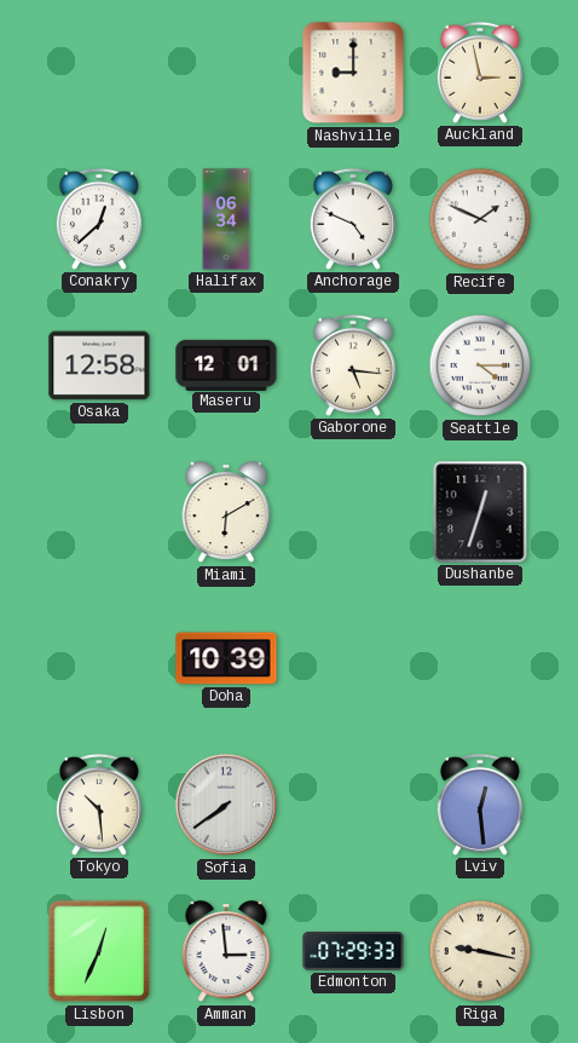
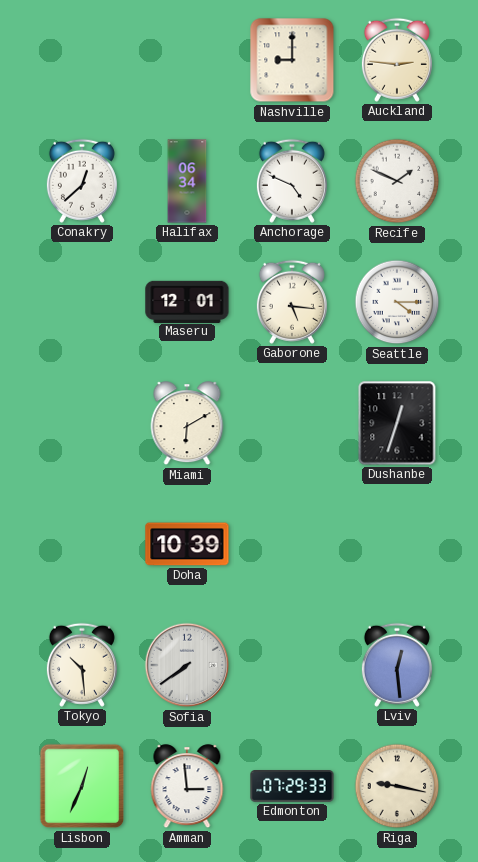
Auckland: 2:58 -> 2:46
Osaka: 12:58 -> none
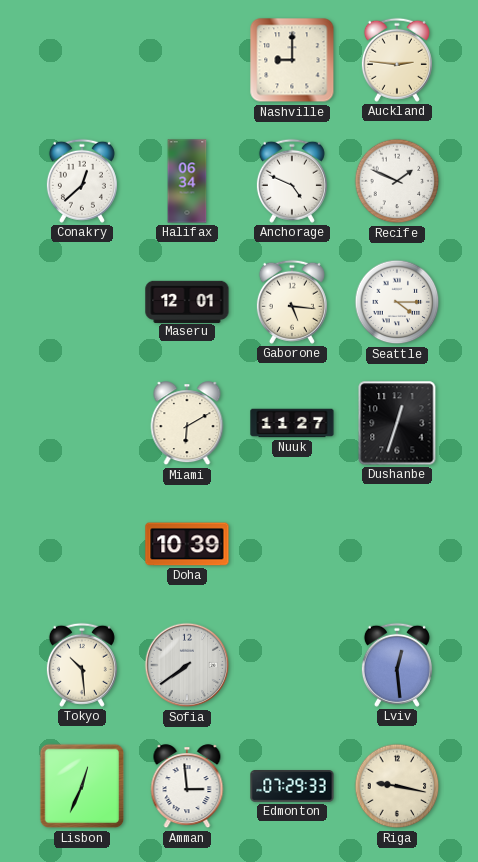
Nuuk: none -> 11:27
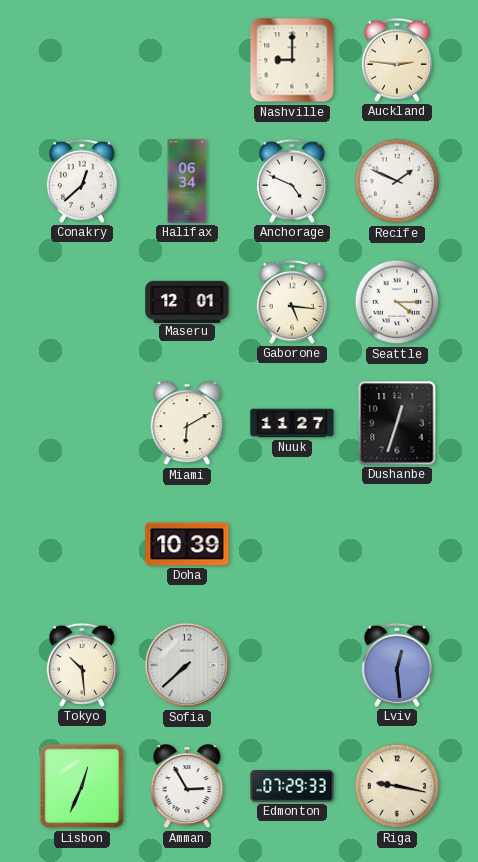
Sofia: 7:39 -> 7:38
Amman: 2:59 -> 2:55
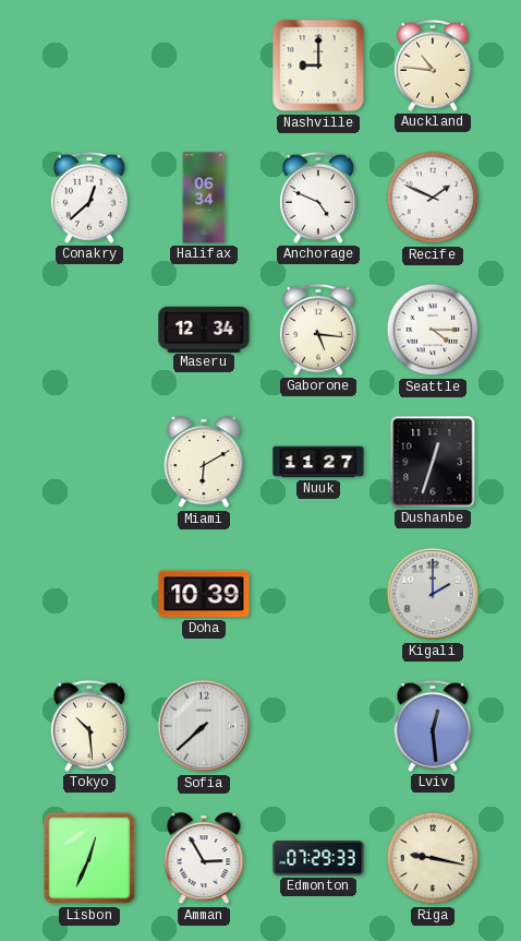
Auckland: 2:46 -> 10:46
Maseru: 12:01 -> 12:34
Kigali: none -> 2:00
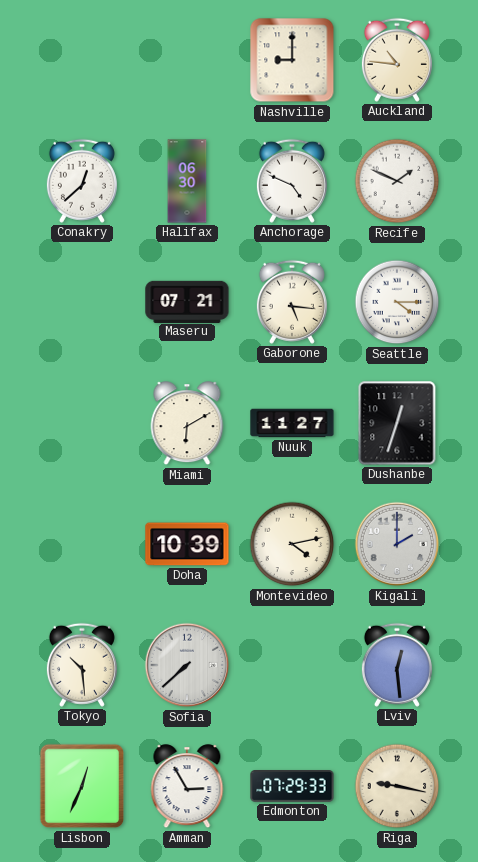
Halifax: 06:34 -> 06:30
Maseru: 12:34 -> 07:21
Montevideo: none -> 4:13
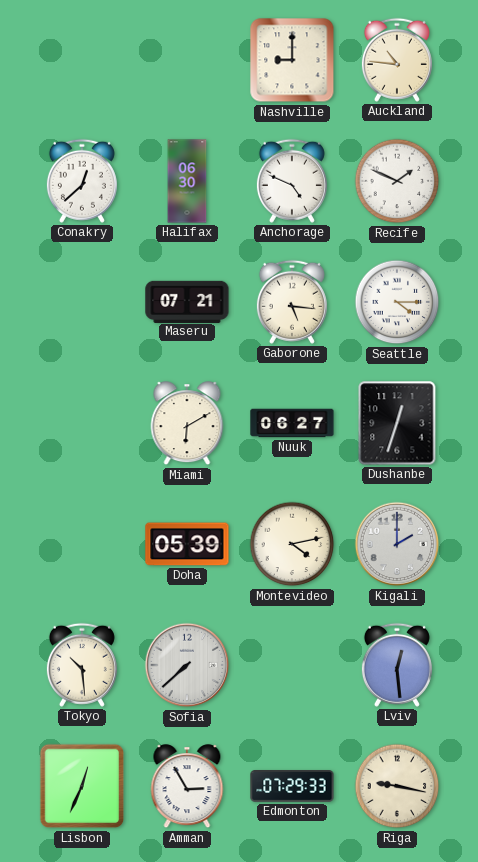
Nuuk: 11:27 -> 06:27
Doha: 10:39 -> 05:39
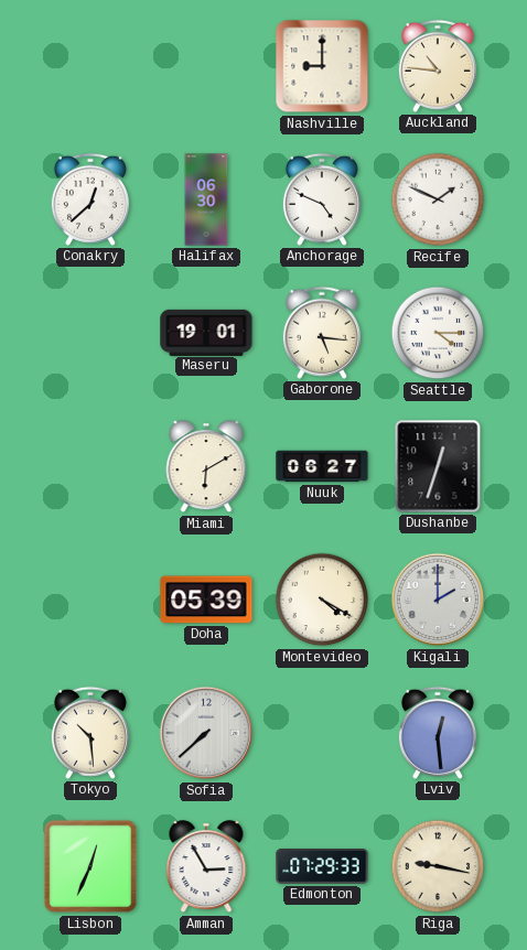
Maseru: 07:21 -> 19:01
Montevideo: 4:13 -> 4:20
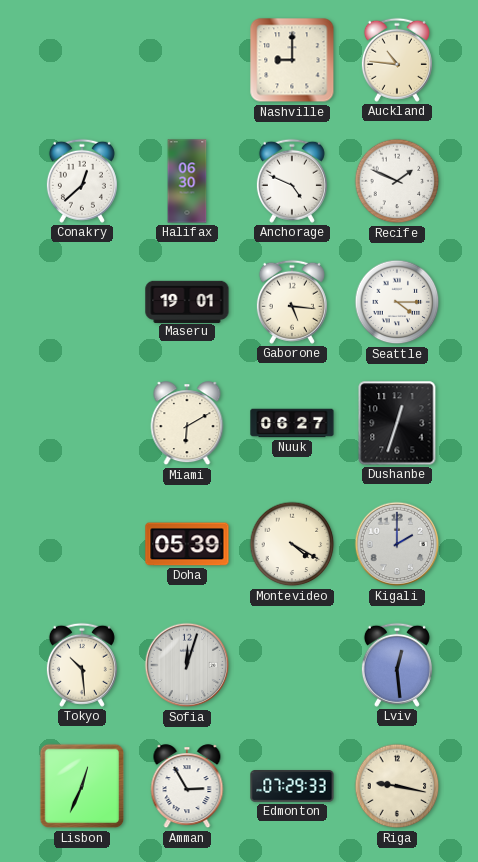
Sofia: 7:38 -> 12:03
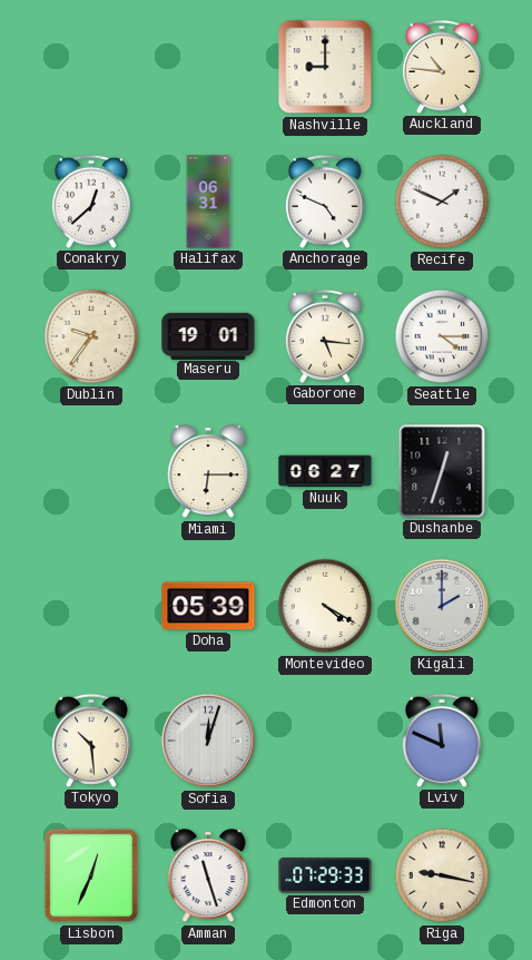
Halifax: 06:30 -> 06:31
Dublin: none -> 9:36
Miami: 6:10 -> 6:15
Lviv: 12:29 -> 11:49
Amman: 2:55 -> 11:27
